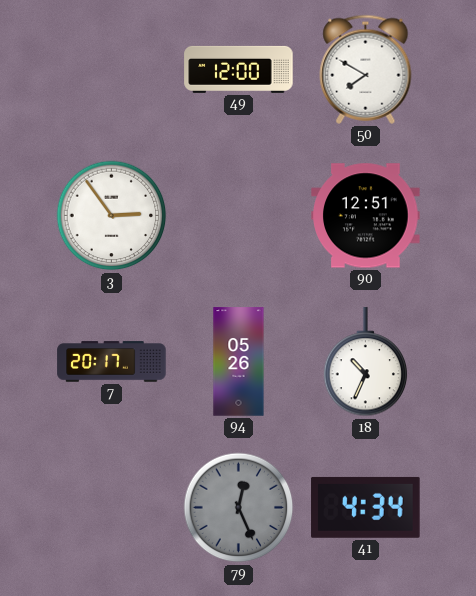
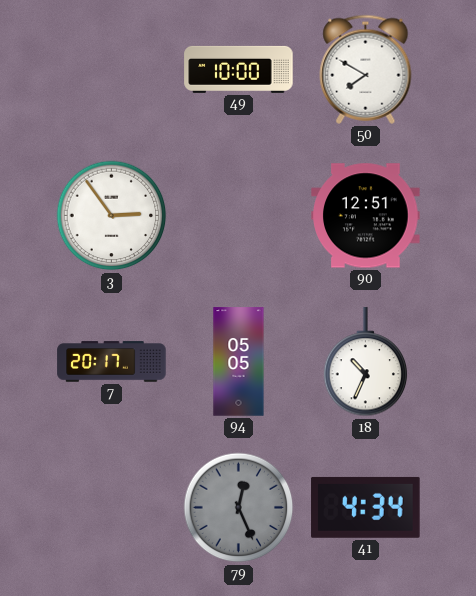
49: 12:00 -> 10:00
94: 05:26 -> 05:05
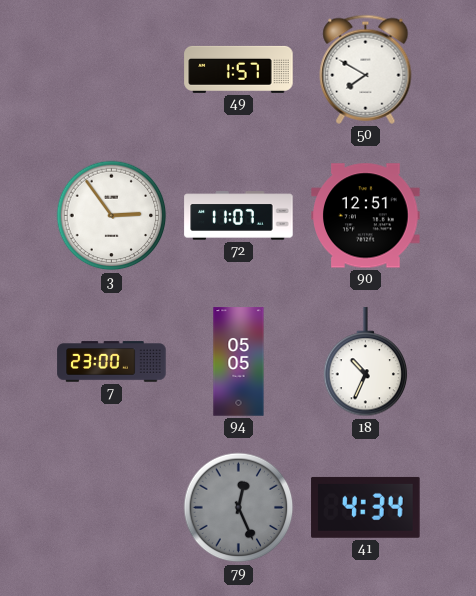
49: 10:00 -> 1:57
72: none -> 11:07
7: 20:17 -> 23:00
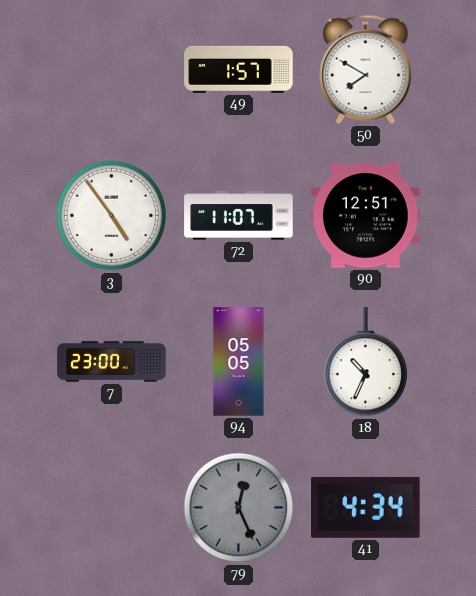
3: 2:54 -> 4:54
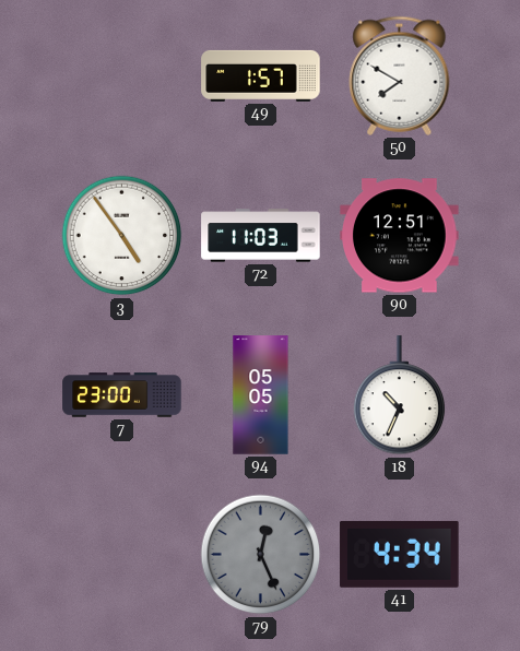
72: 11:07 -> 11:03
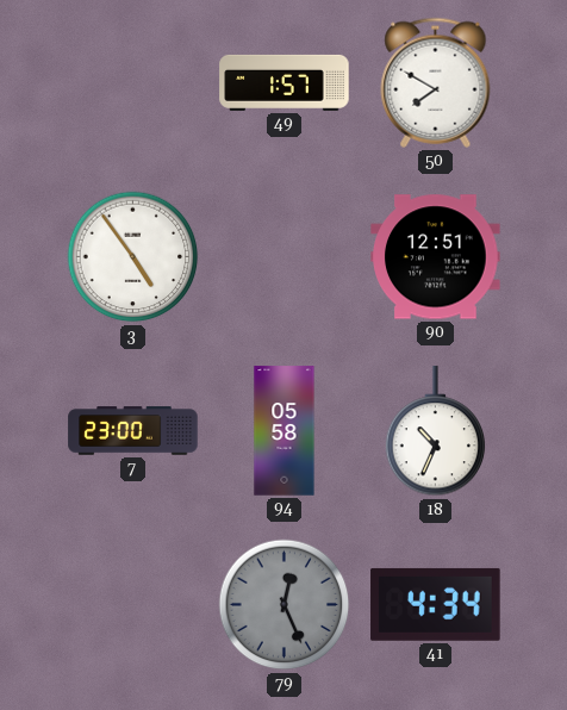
72: 11:03 -> none
94: 05:05 -> 05:58
